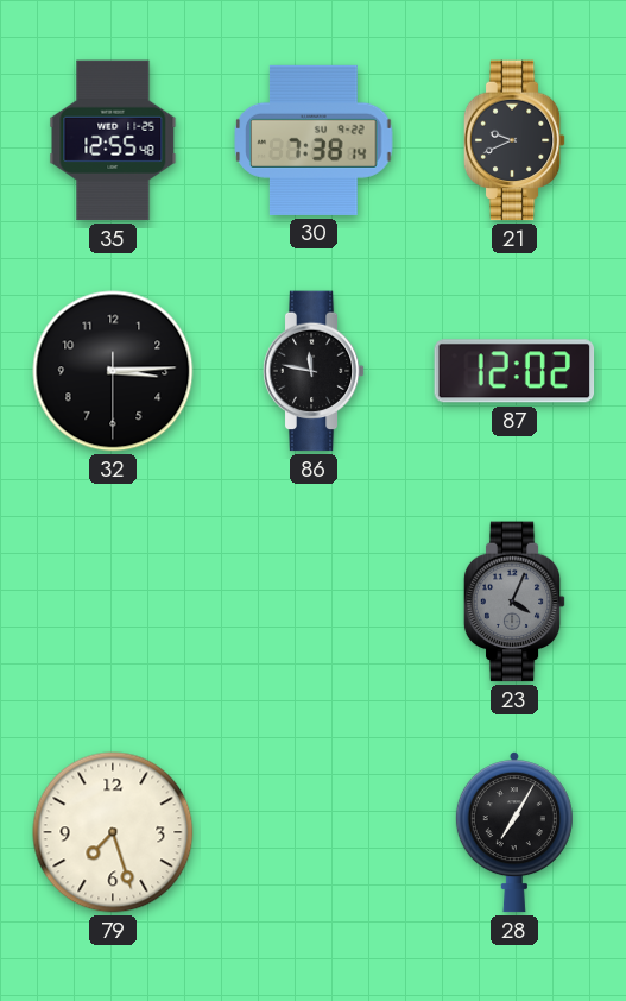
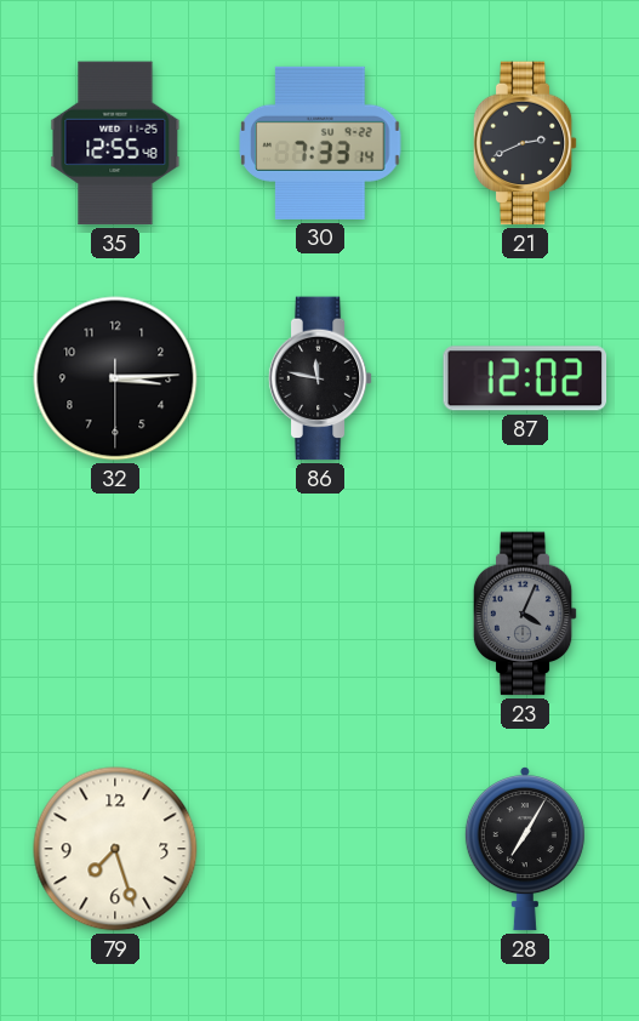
30: 7:38 -> 7:33
21: 9:41 -> 2:41
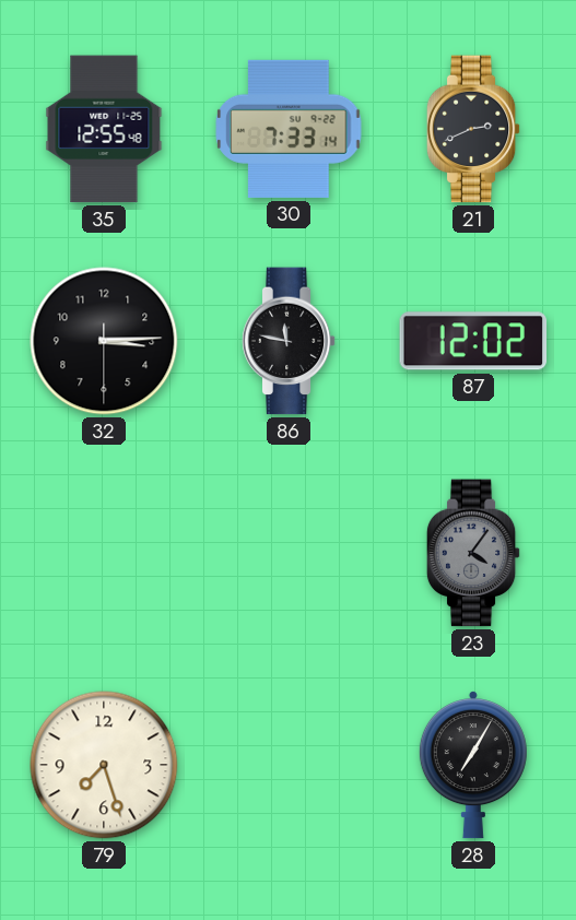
23: 4:04 -> 4:06
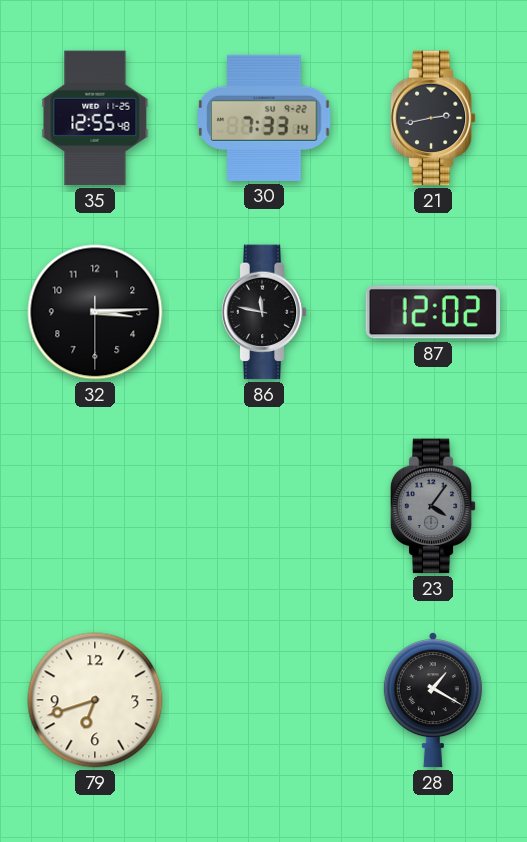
21: 2:41 -> 2:43
79: 7:27 -> 6:42
28: 7:05 -> 1:20
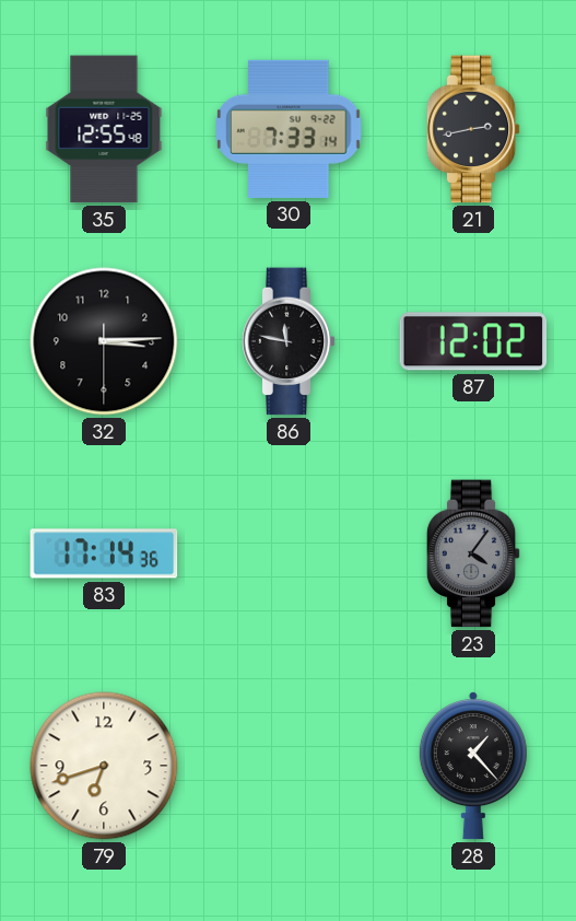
83: none -> 17:14
28: 1:20 -> 1:23
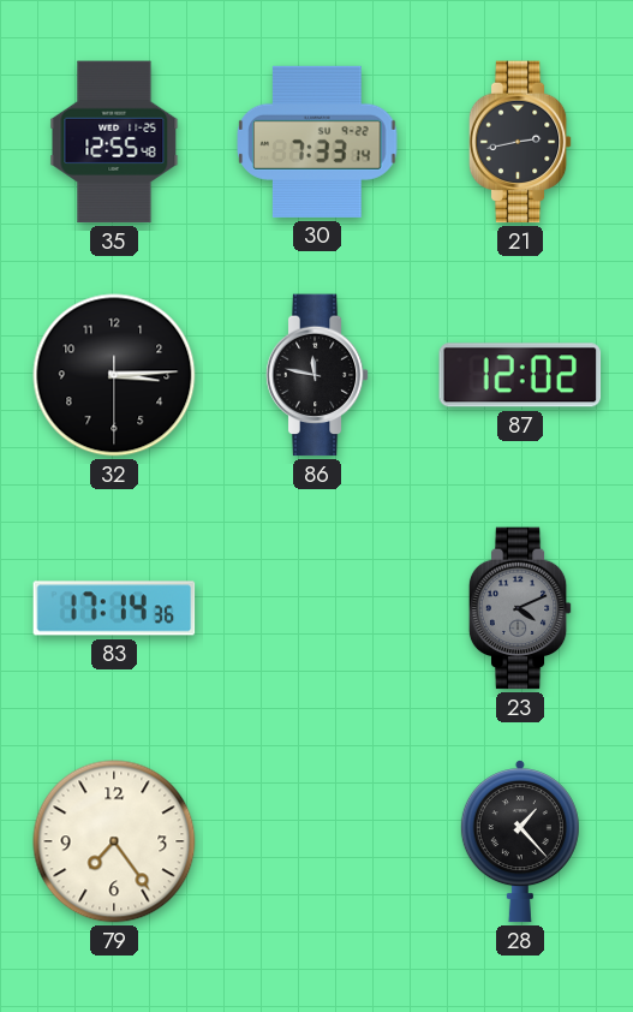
23: 4:06 -> 4:11
79: 6:42 -> 7:24
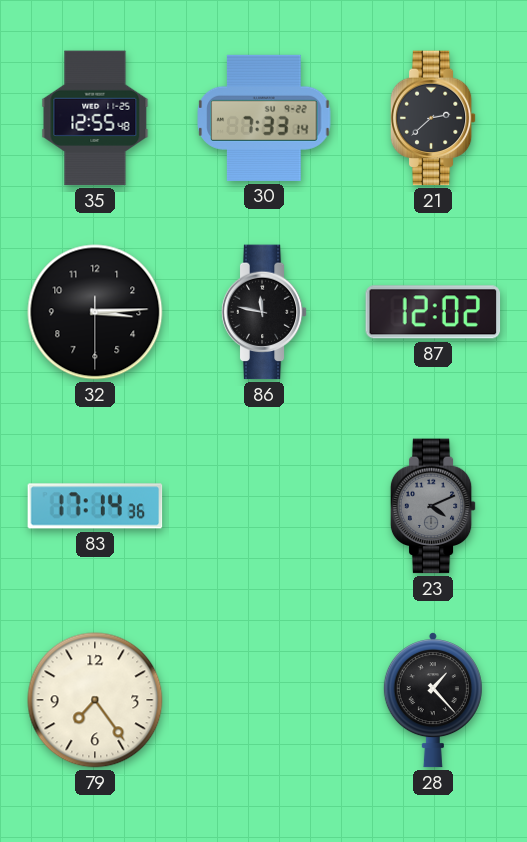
21: 2:43 -> 2:38
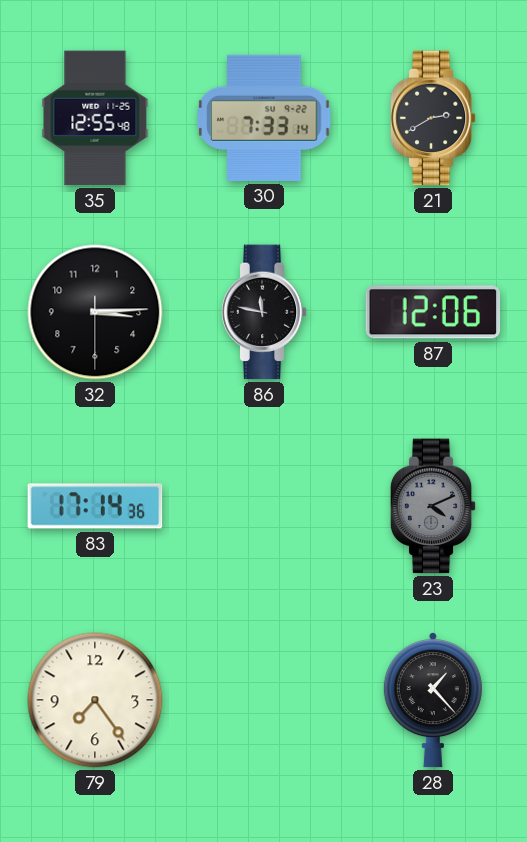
21: 2:38 -> 2:40
87: 12:02 -> 12:06
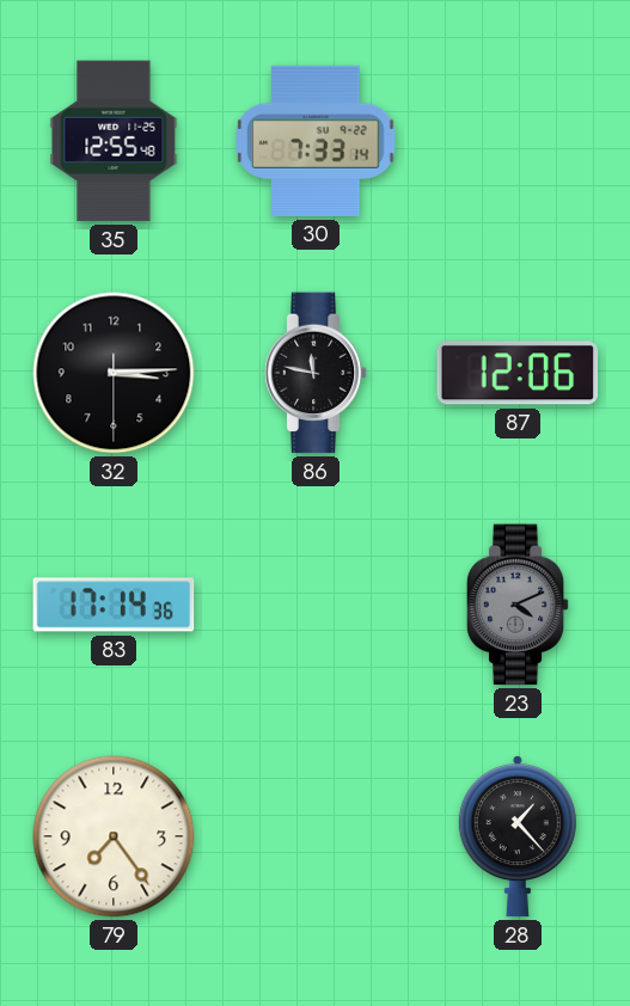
21: 2:40 -> none
